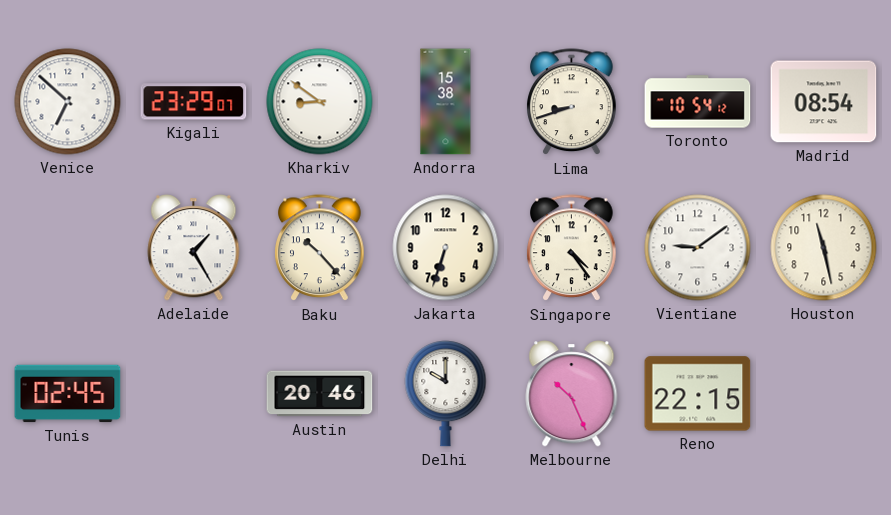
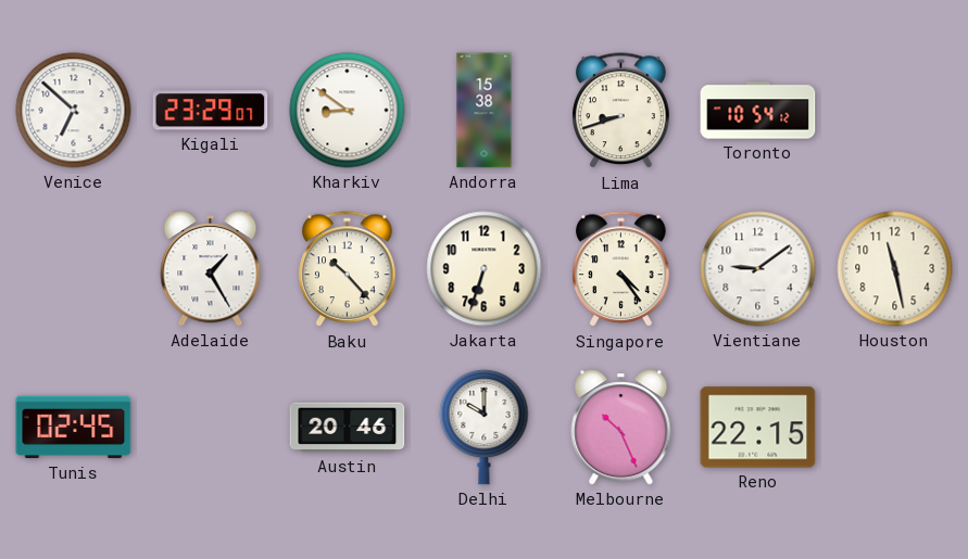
Madrid: 08:54 -> none
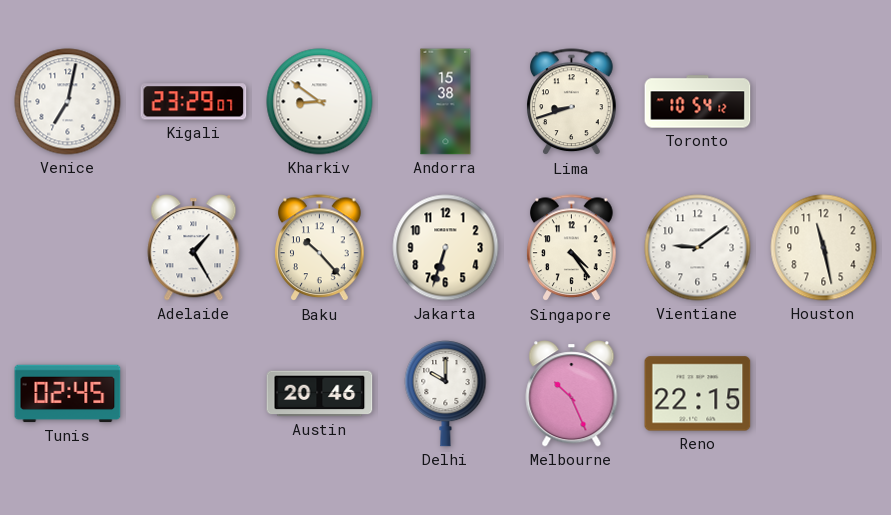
Venice: 6:52 -> 7:02
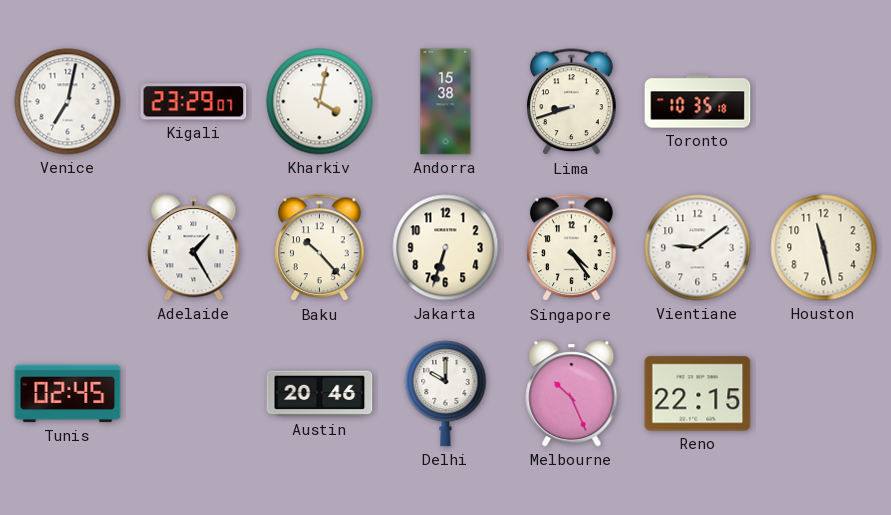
Kharkiv: 8:51 -> 4:02
Toronto: 10:54 -> 10:35
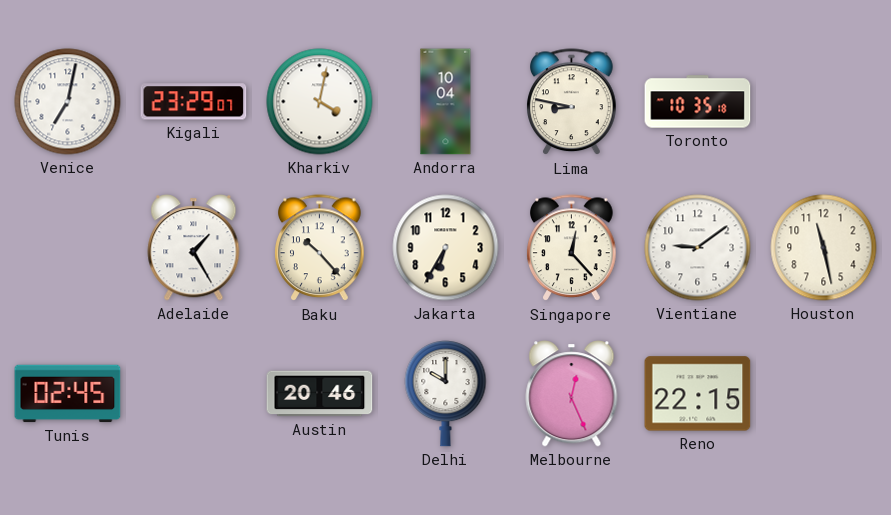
Andorra: 15:38 -> 10:04
Lima: 8:42 -> 8:47
Jakarta: 6:33 -> 6:35
Singapore: 4:24 -> 12:23
Melbourne: 10:26 -> 12:26
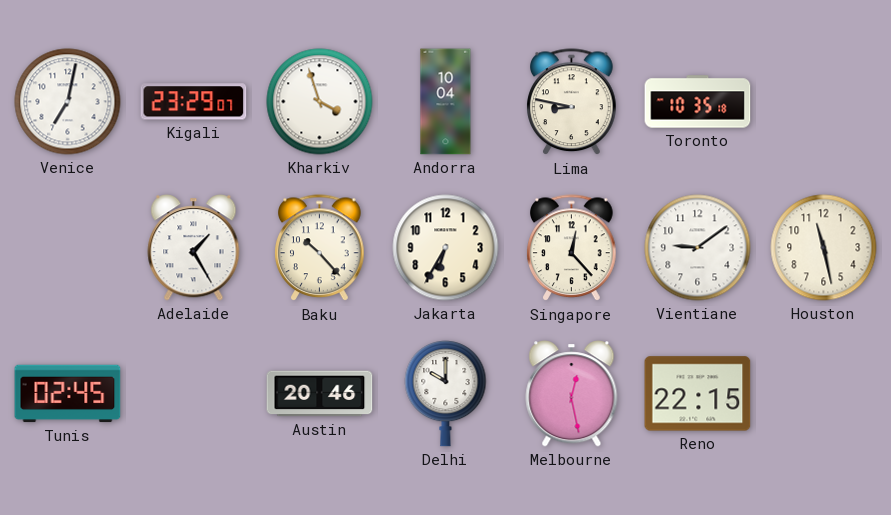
Kharkiv: 4:02 -> 3:57
Melbourne: 12:26 -> 12:28
